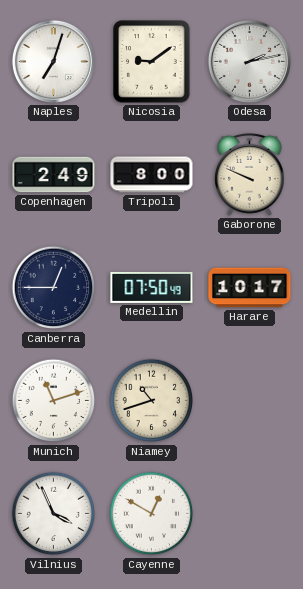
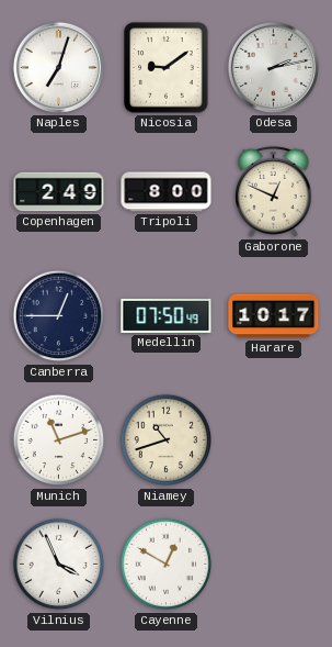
Gaborone: 9:49 -> 12:49
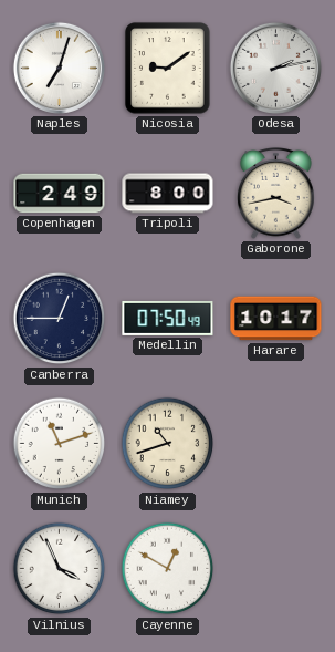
Gaborone: 12:49 -> 3:43
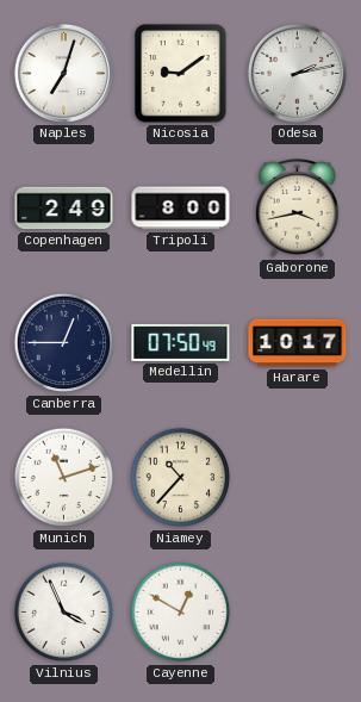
Niamey: 10:42 -> 10:37
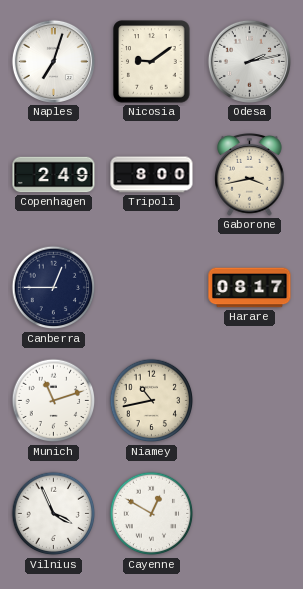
Medellin: 07:50 -> none
Harare: 10:17 -> 08:17
Niamey: 10:37 -> 10:43
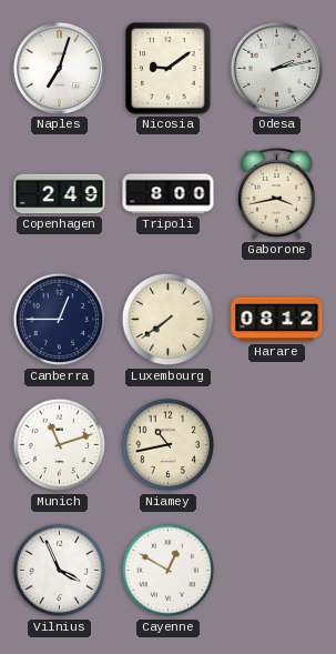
Luxembourg: none -> 7:39
Harare: 08:17 -> 08:12
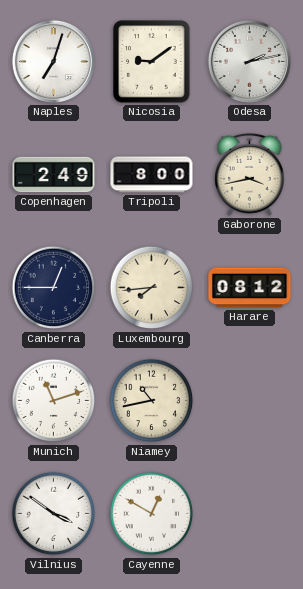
Luxembourg: 7:39 -> 7:44
Vilnius: 3:56 -> 3:51
